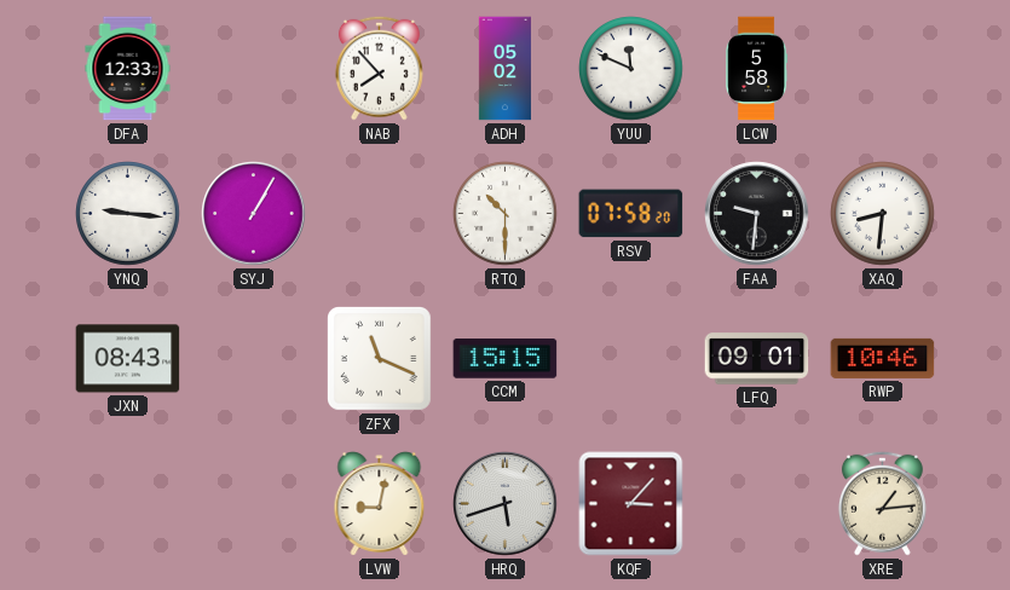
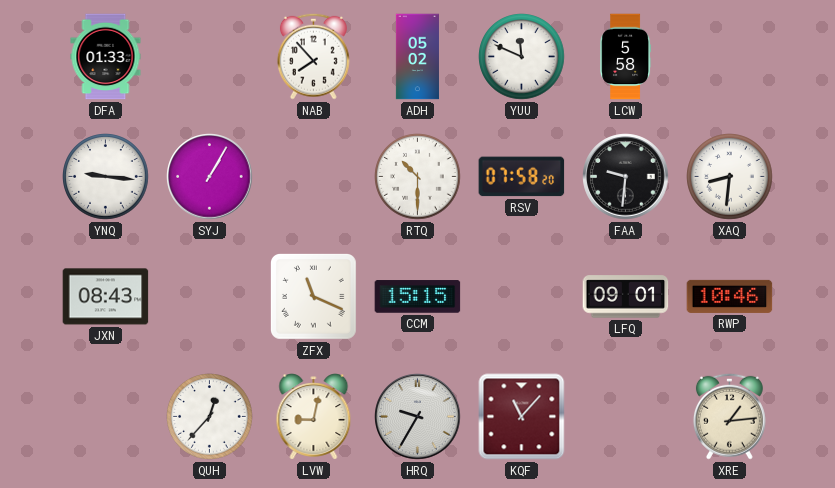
DFA: 12:33 -> 01:33
QUH: none -> 12:37
HRQ: 5:42 -> 9:35
KQF: 3:07 -> 11:07
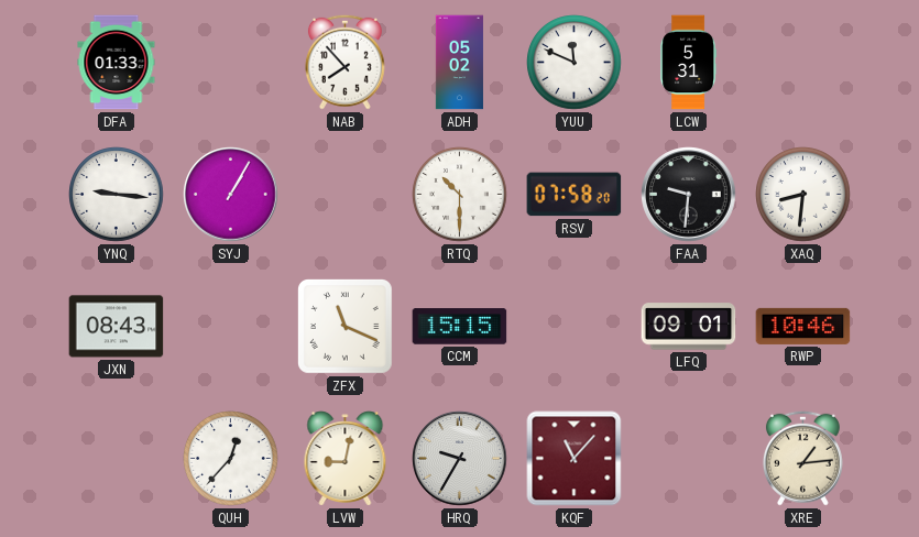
LCW: 5:58 -> 5:31
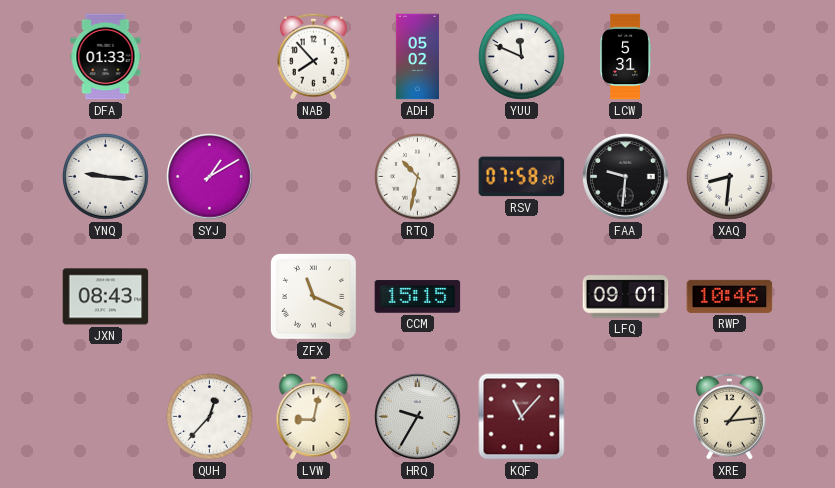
SYJ: 1:05 -> 1:10
RTQ: 10:30 -> 10:32
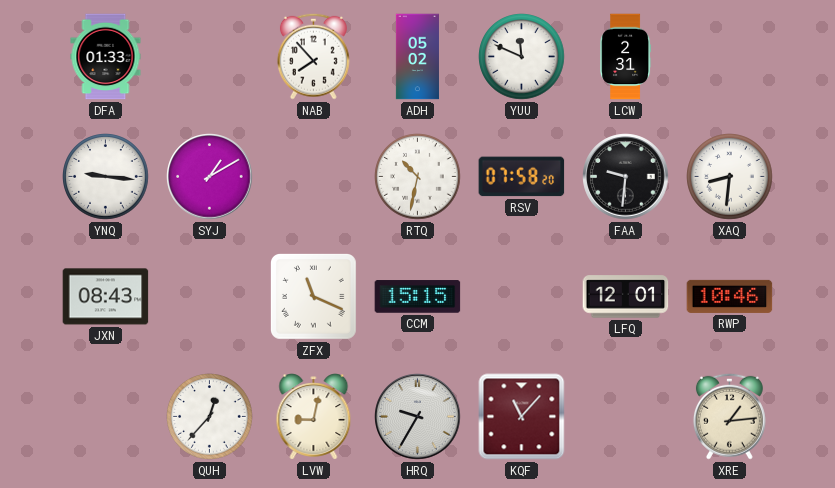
LCW: 5:31 -> 2:31
LFQ: 09:01 -> 12:01
